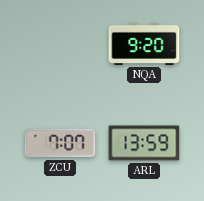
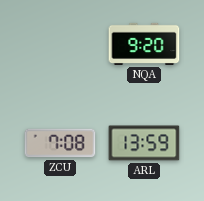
ZCU: 7:07 -> 7:08
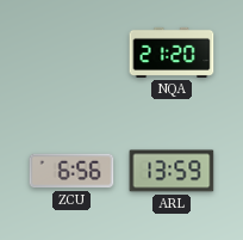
NQA: 9:20 -> 21:20
ZCU: 7:08 -> 6:56
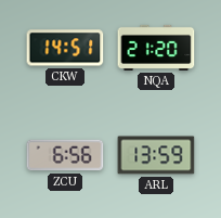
CKW: none -> 14:51
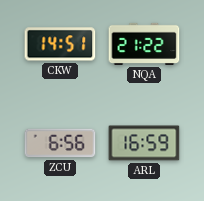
NQA: 21:20 -> 21:22
ARL: 13:59 -> 16:59
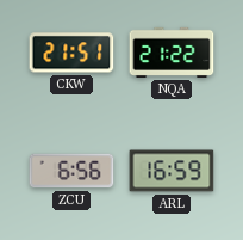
CKW: 14:51 -> 21:51
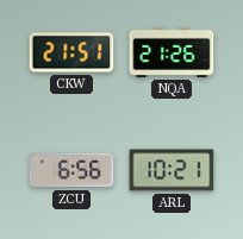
NQA: 21:22 -> 21:26
ARL: 16:59 -> 10:21
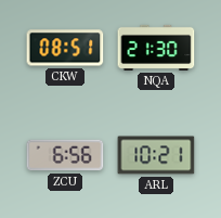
CKW: 21:51 -> 08:51
NQA: 21:26 -> 21:30
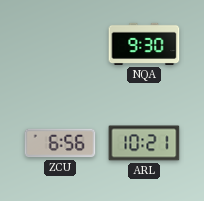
CKW: 08:51 -> none
NQA: 21:30 -> 9:30
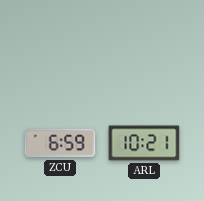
NQA: 9:30 -> none
ZCU: 6:56 -> 6:59
